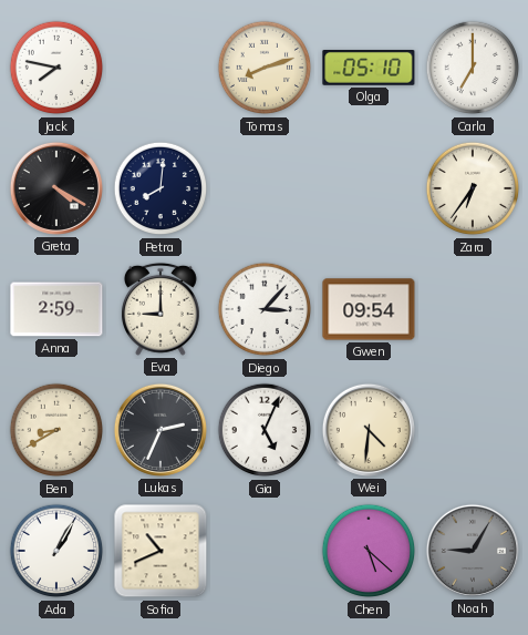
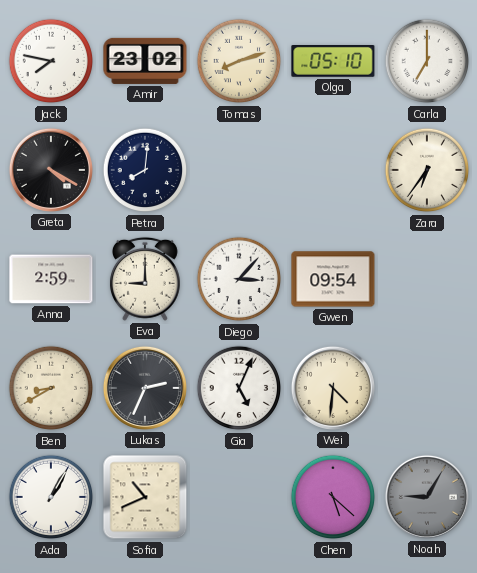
Amir: none -> 23:02
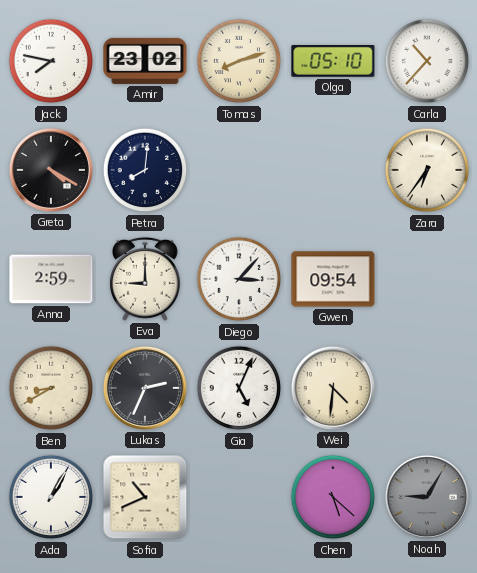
Carla: 7:00 -> 10:37
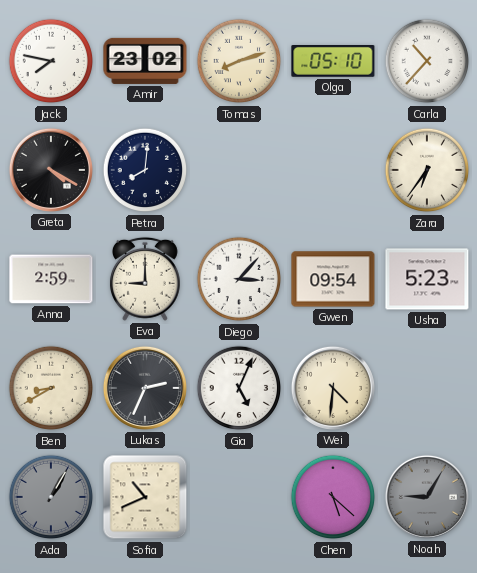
Usha: none -> 5:23
Ada dial: white -> grey
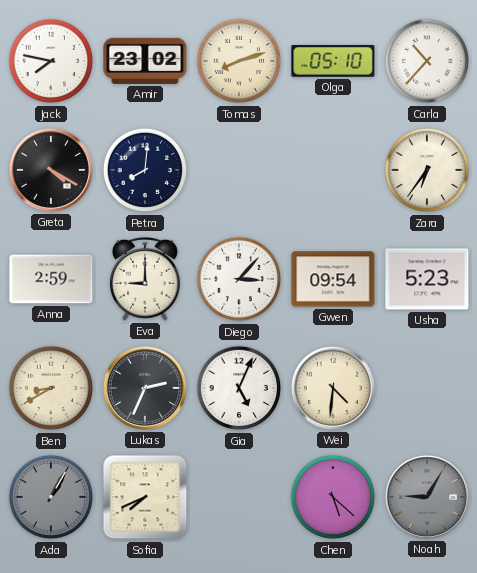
Sofia: 10:41 -> 7:41
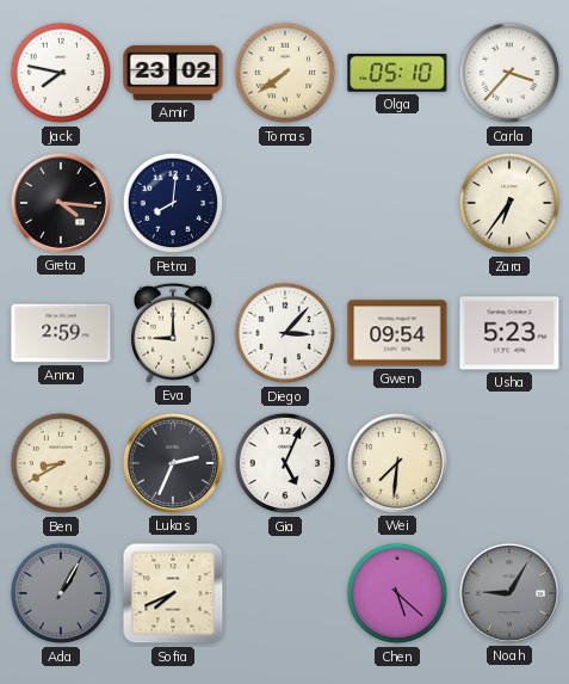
Tomas: 8:12 -> 7:39
Carla: 10:37 -> 3:37
Greta: 4:20 -> 4:16
Wei: 4:31 -> 7:31
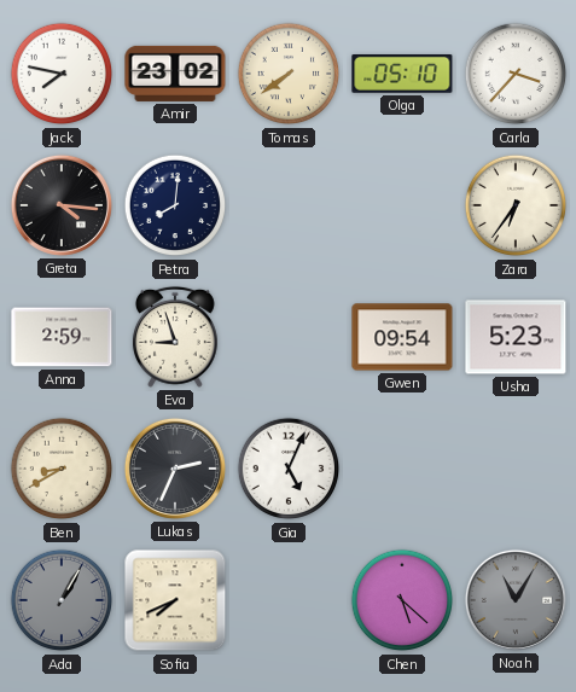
Eva: 9:00 -> 8:57
Diego: 3:07 -> none
Wei: 7:31 -> none
Noah: 9:05 -> 11:05
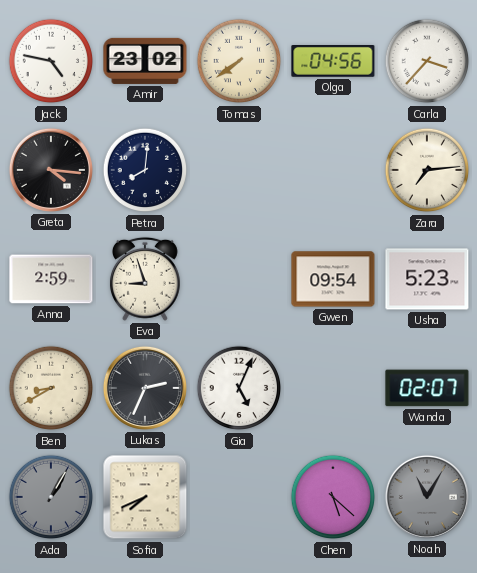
Jack: 7:47 -> 4:47
Olga: 05:10 -> 04:56
Zara: 6:36 -> 7:14
Wanda: none -> 02:07
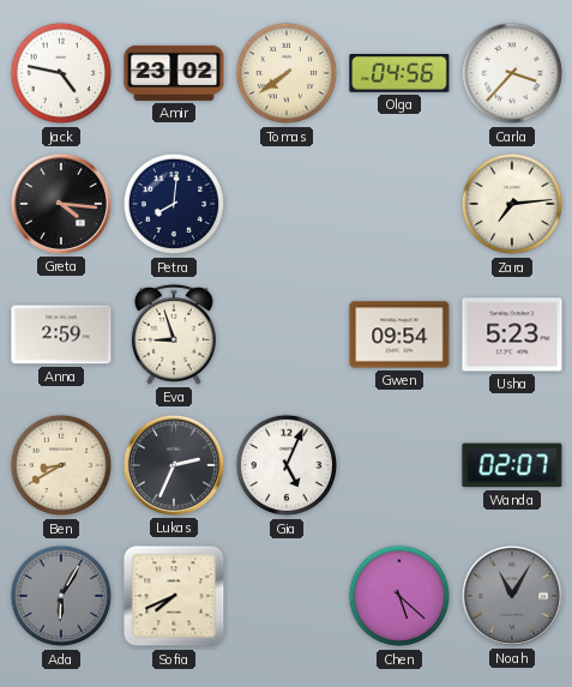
Ada: 1:05 -> 6:05
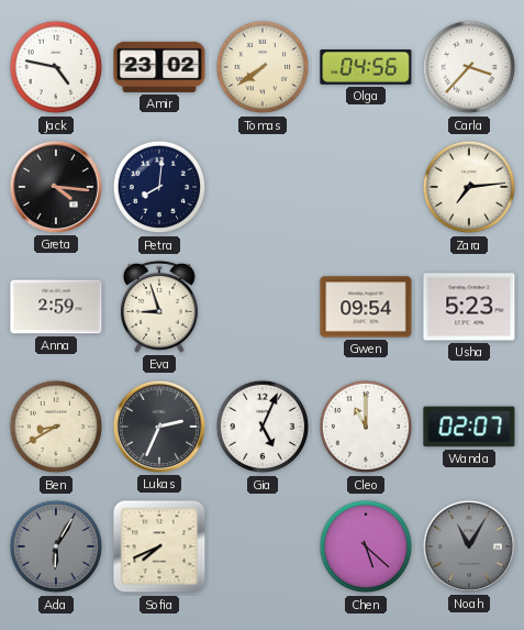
Cleo: none -> 11:00
